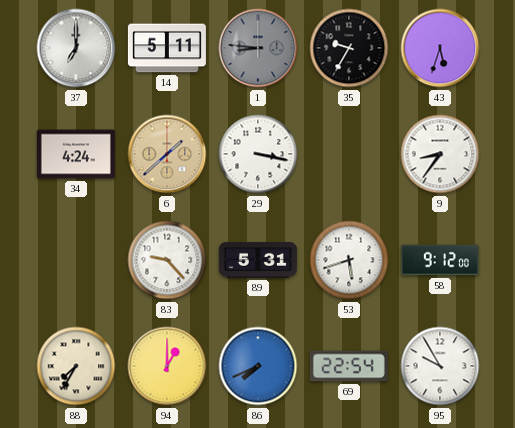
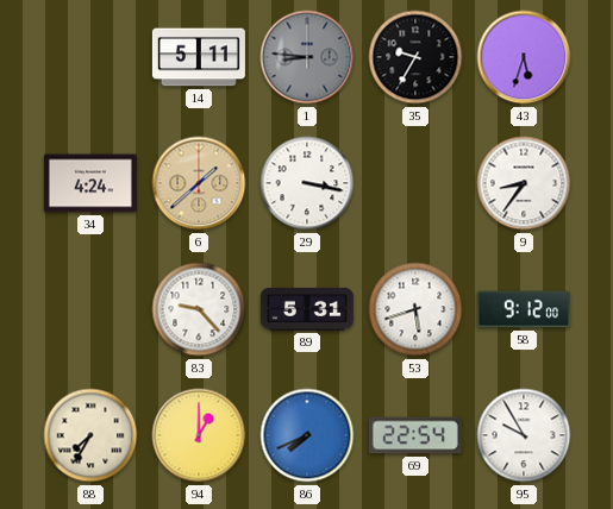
37: 7:00 -> none
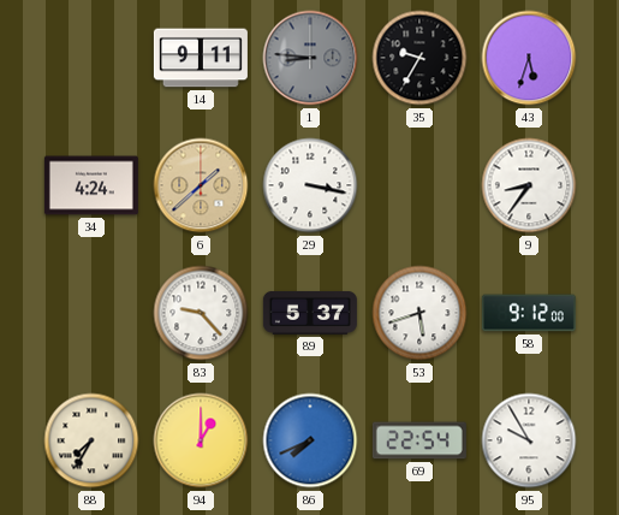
14: 5:11 -> 9:11
89: 5:31 -> 5:37
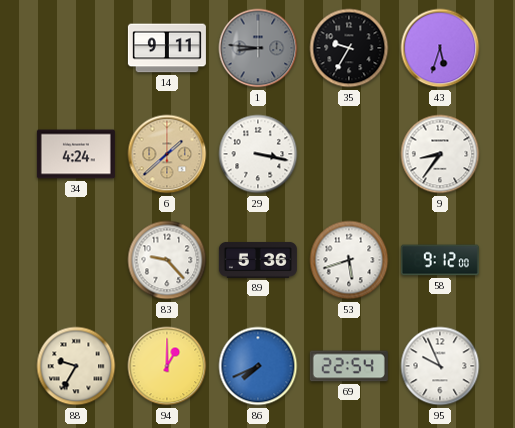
89: 5:37 -> 5:36
88: 7:35 -> 9:35
95: 9:55 -> 9:56
